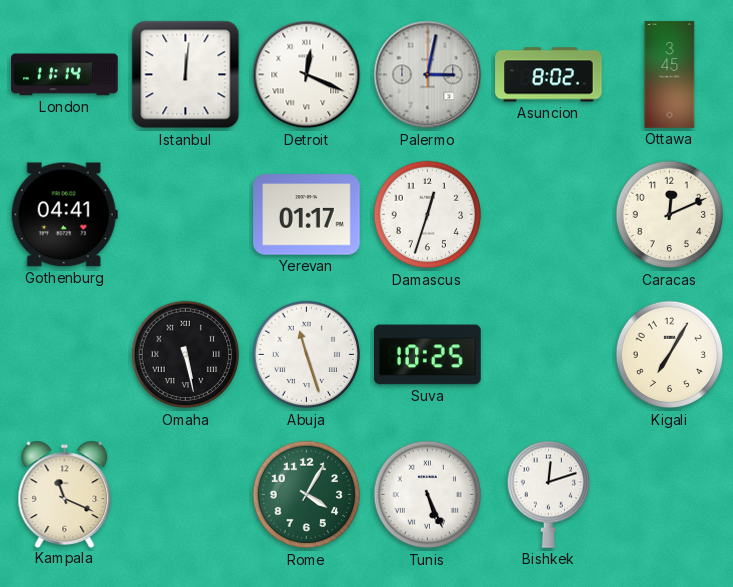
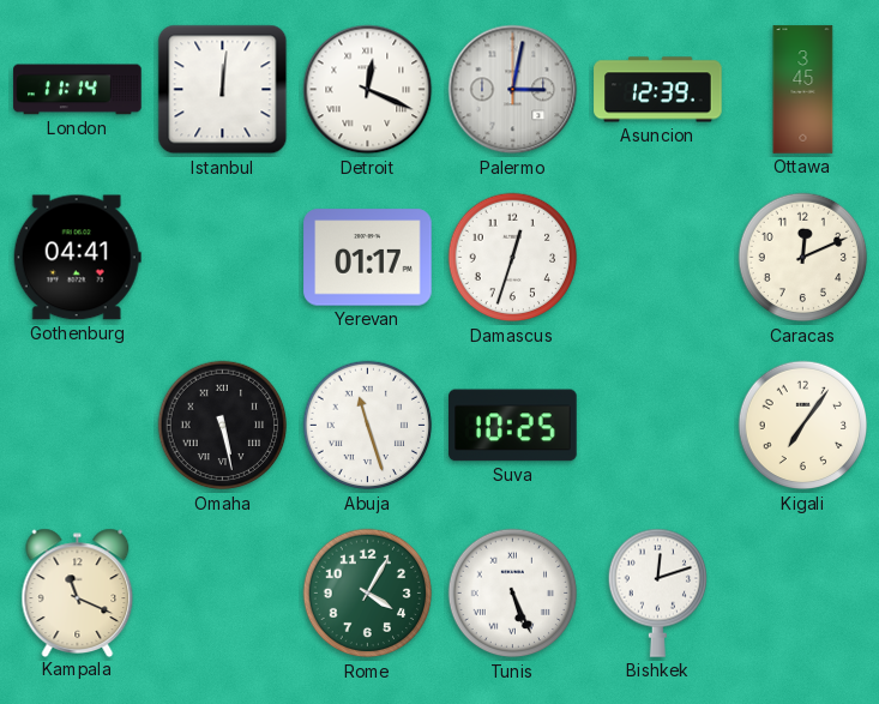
Asuncion: 8:02 -> 12:39
Kigali: 7:05 -> 7:06
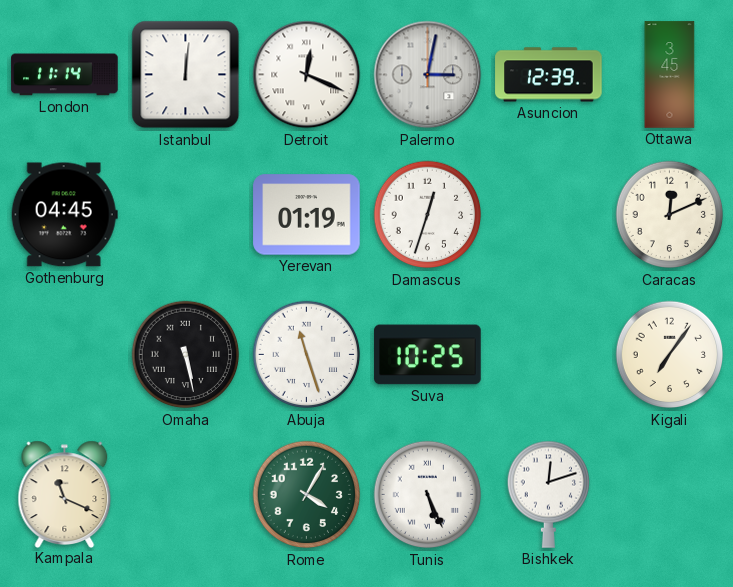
Gothenburg: 04:41 -> 04:45
Yerevan: 01:17 -> 01:19
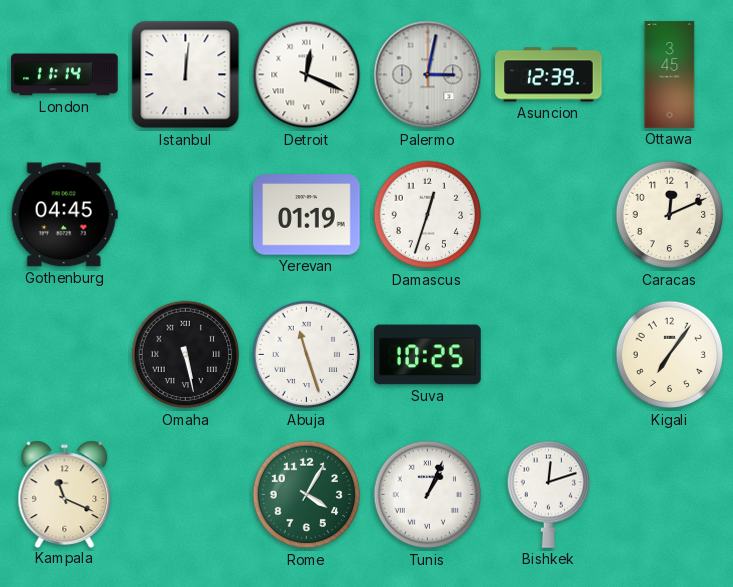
Tunis: 5:26 -> 1:04
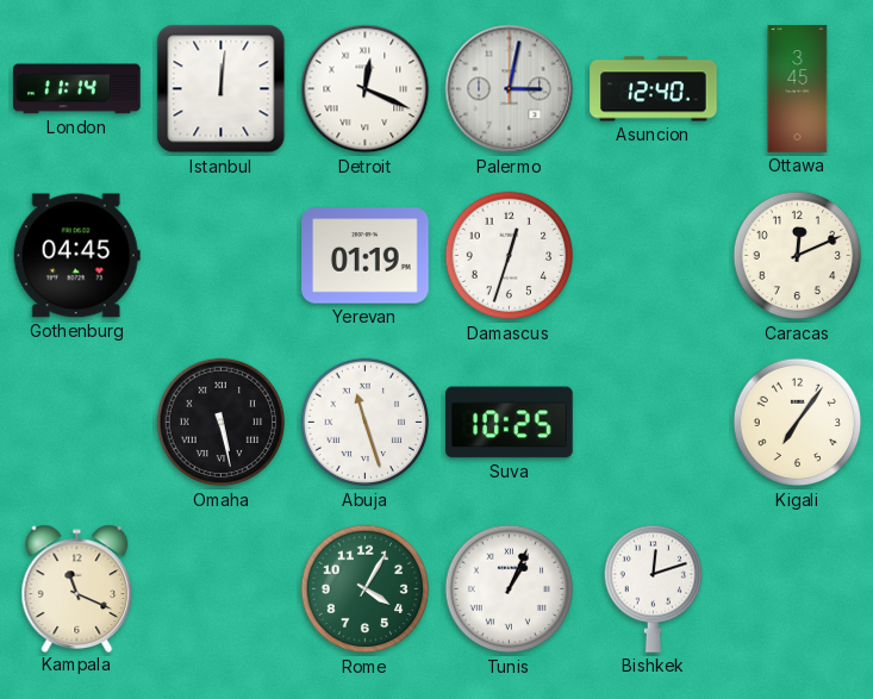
Asuncion: 12:39 -> 12:40
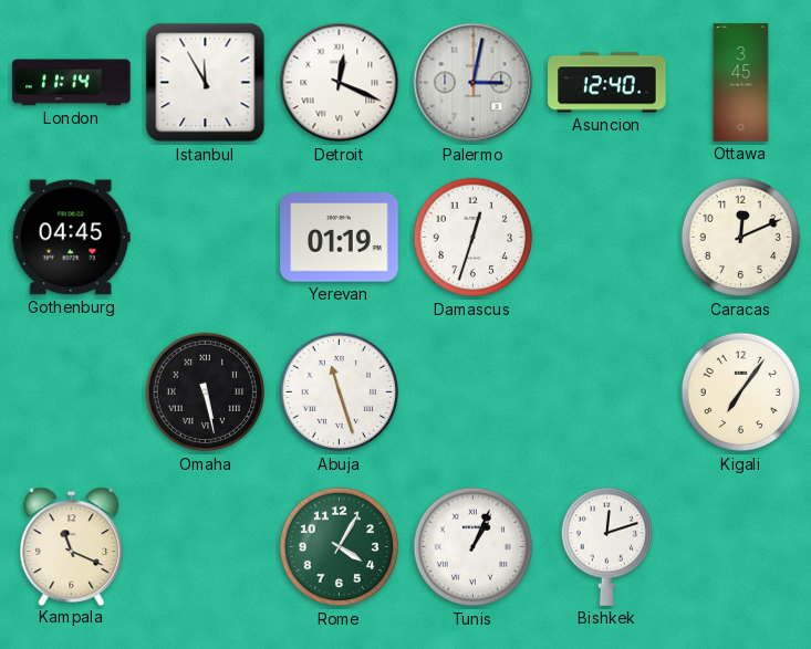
Istanbul: 12:01 -> 11:55
Suva: 10:25 -> none
